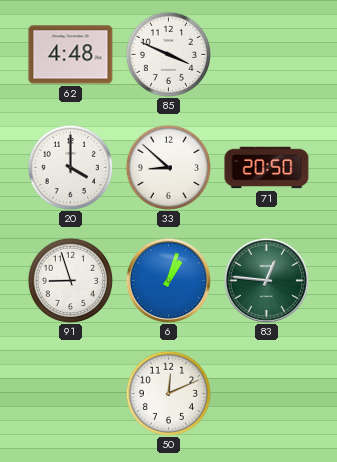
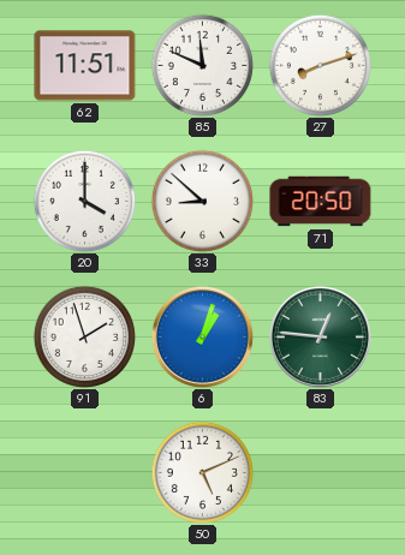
62: 4:48 -> 11:51
85: 3:49 -> 11:49
27: none -> 8:12
91: 8:57 -> 1:57
50: 12:11 -> 5:11
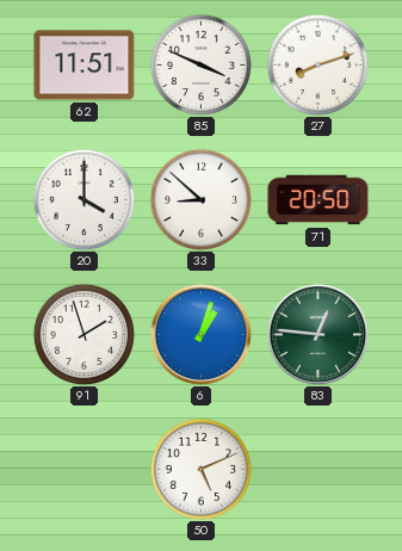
85: 11:49 -> 3:49
